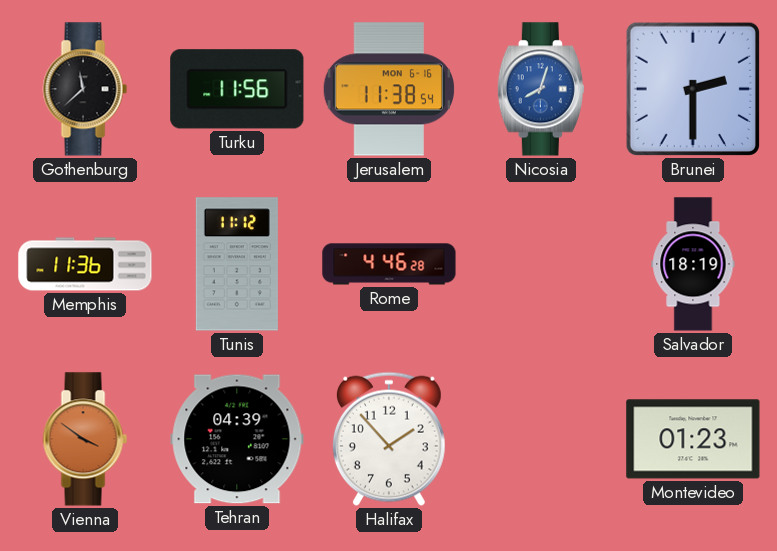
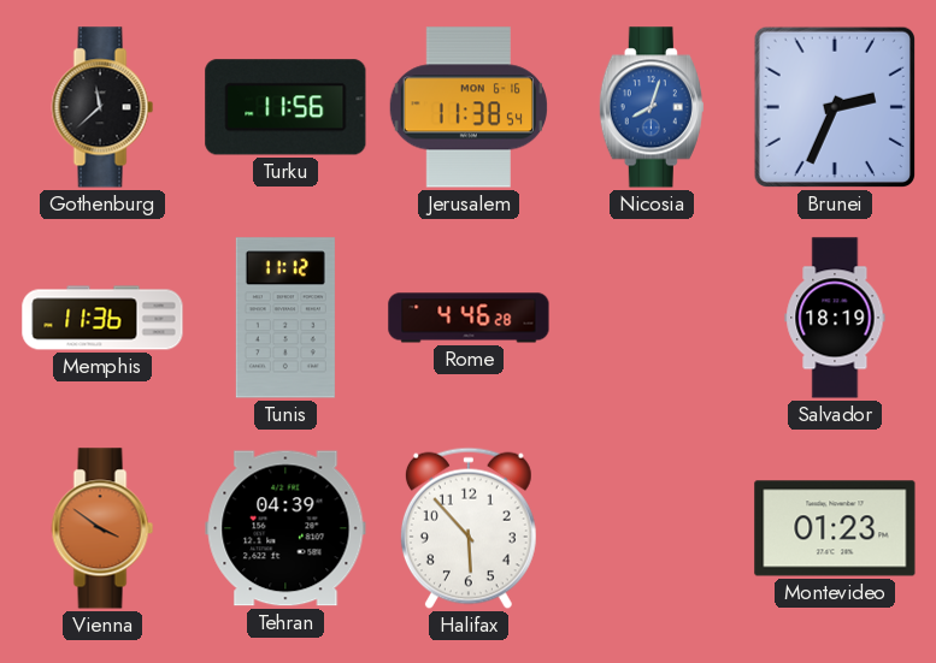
Brunei: 2:30 -> 2:34
Halifax: 1:53 -> 5:53
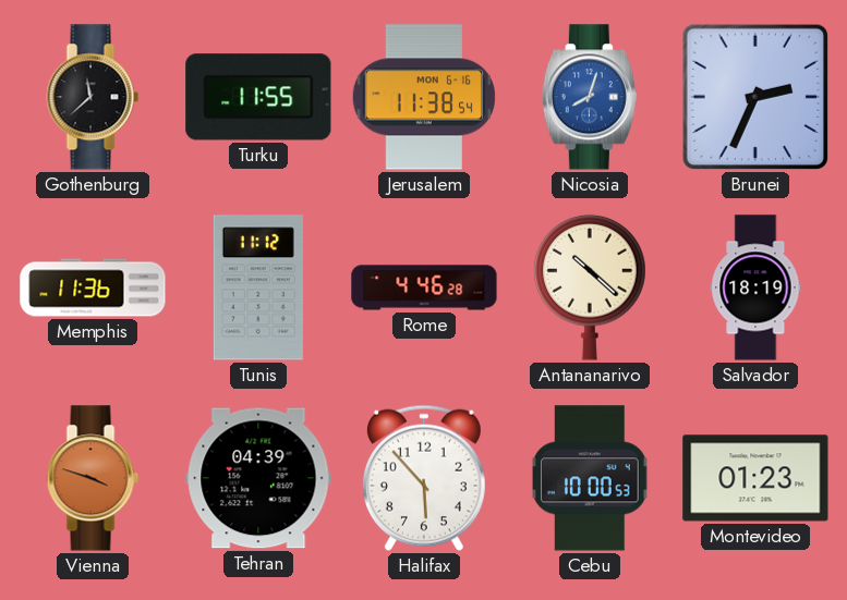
Turku: 11:56 -> 11:55
Antananarivo: none -> 10:22
Vienna: 3:51 -> 3:48
Cebu: none -> 10:00
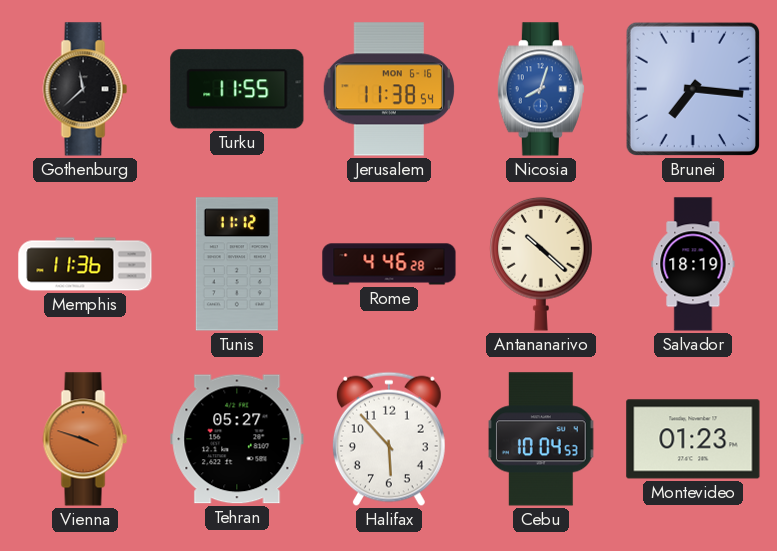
Brunei: 2:34 -> 7:16
Tehran: 04:39 -> 05:27
Cebu: 10:00 -> 10:04
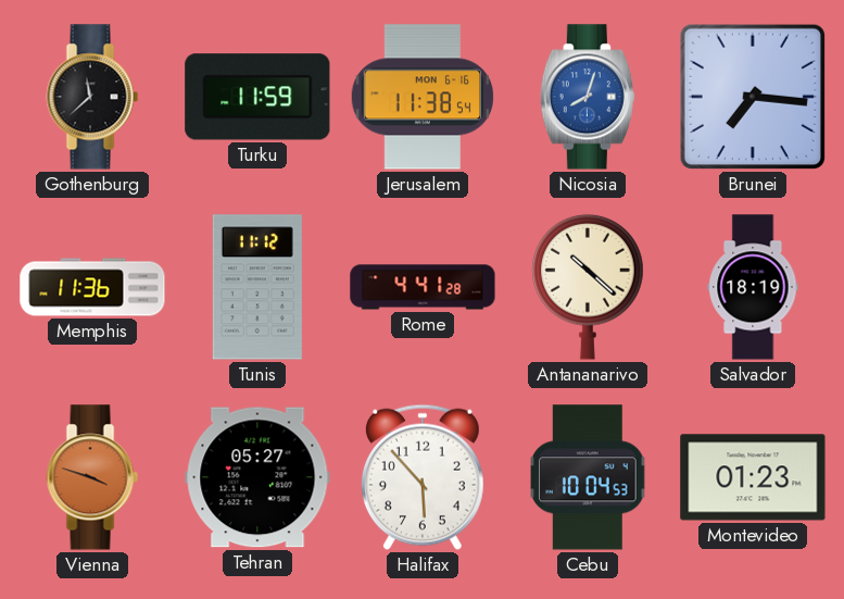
Turku: 11:55 -> 11:59
Rome: 4:46 -> 4:41
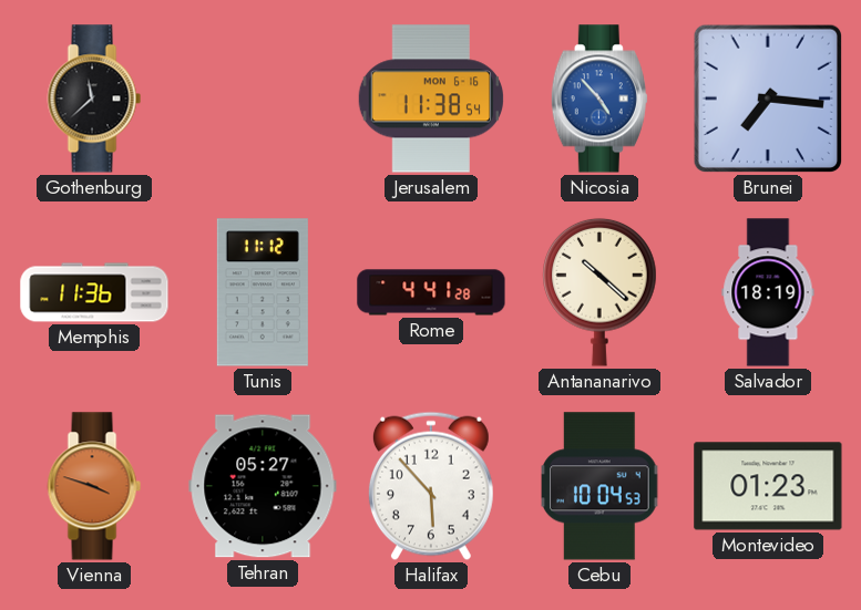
Turku: 11:59 -> none
Nicosia: 8:03 -> 4:53
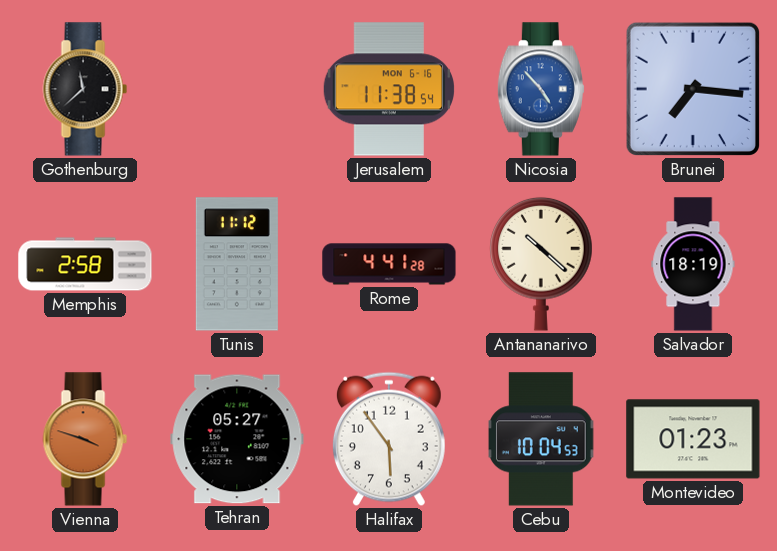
Memphis: 11:36 -> 2:58
Halifax: 5:53 -> 5:54
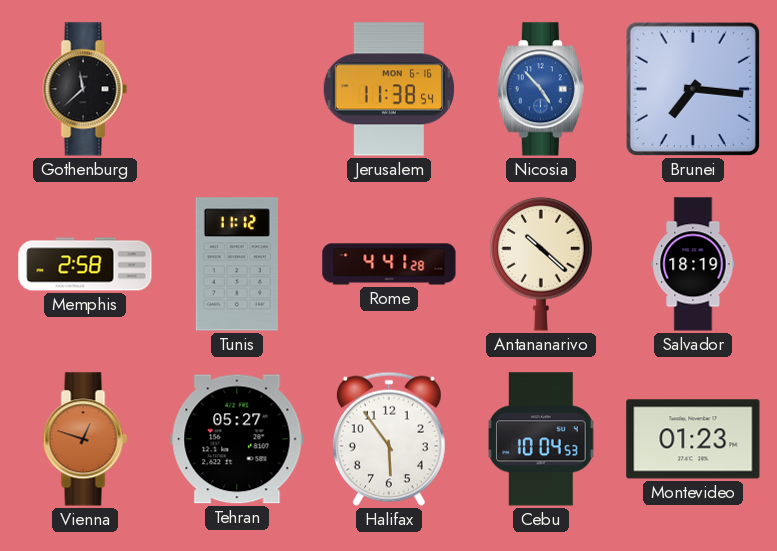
Vienna: 3:48 -> 12:48
